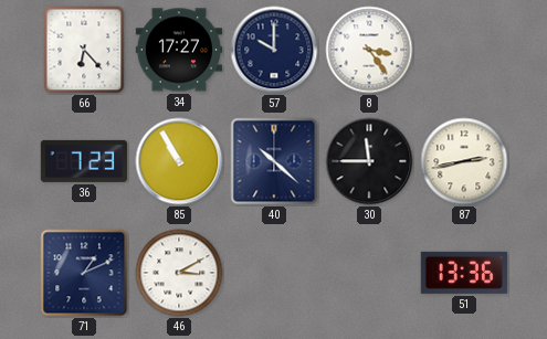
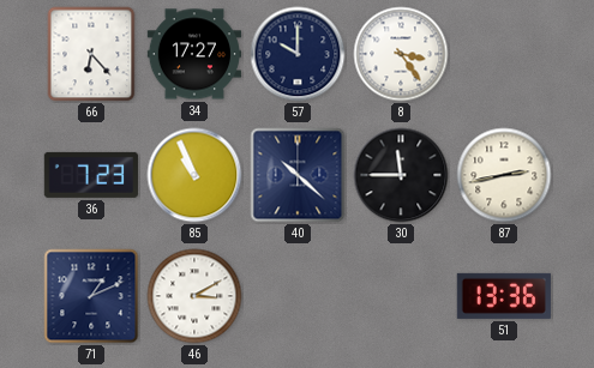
85: 10:55 -> 10:56
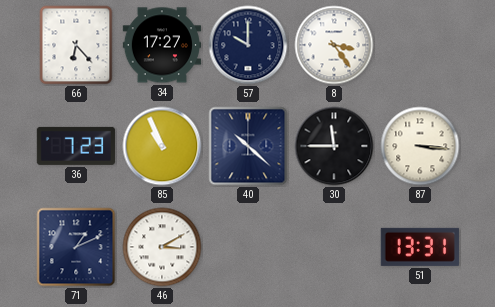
87: 2:43 -> 3:16
51: 13:36 -> 13:31
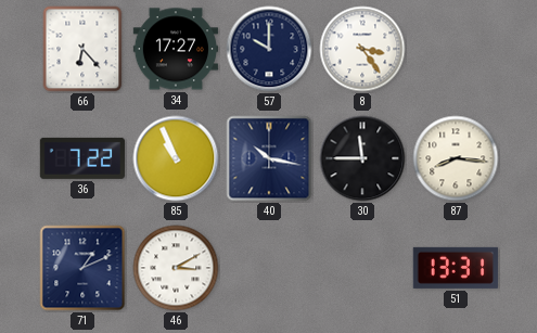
36: 7:23 -> 7:22
40: 10:22 -> 10:17
87: 3:16 -> 8:16
